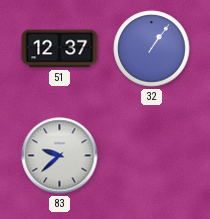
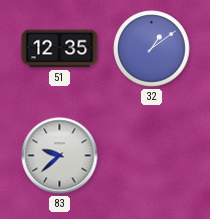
51: 12:37 -> 12:35
32: 1:06 -> 1:09
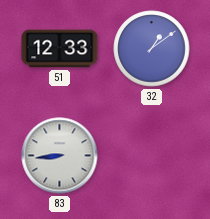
51: 12:35 -> 12:33
83: 9:38 -> 8:44
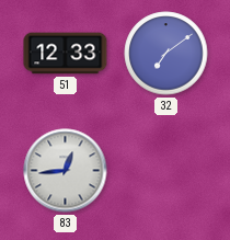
32: 1:09 -> 7:09
83: 8:44 -> 12:44
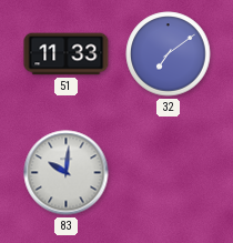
51: 12:33 -> 11:33
83: 12:44 -> 10:01
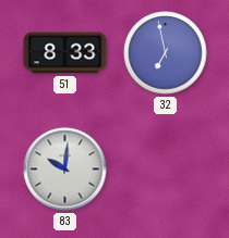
51: 11:33 -> 8:33
32: 7:09 -> 6:58
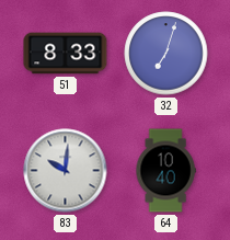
32: 6:58 -> 7:03
64: none -> 10:40
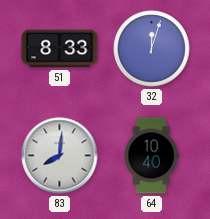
32: 7:03 -> 12:03
83: 10:01 -> 8:01
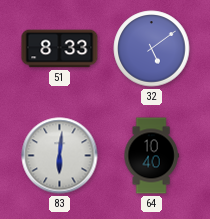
32: 12:03 -> 5:09
83: 8:01 -> 6:01
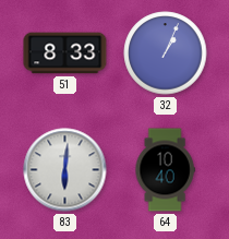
32: 5:09 -> 1:04
